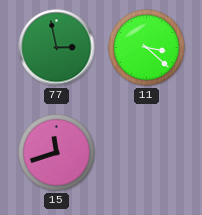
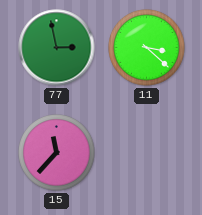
15: 11:42 -> 11:37
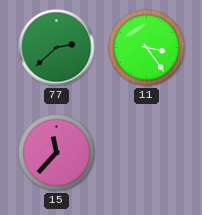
77: 2:58 -> 2:38
11: 3:22 -> 3:24
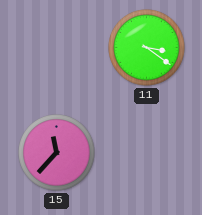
77: 2:38 -> none
11: 3:24 -> 3:21
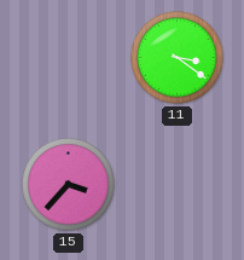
15: 11:37 -> 3:37
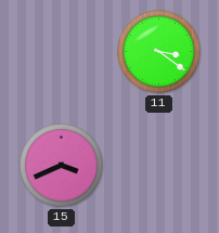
15: 3:37 -> 3:41
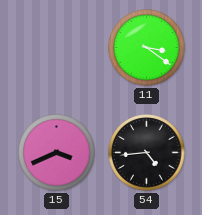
54: none -> 4:44
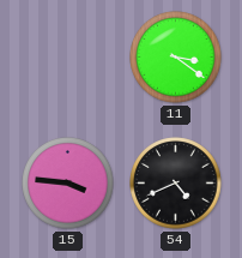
15: 3:41 -> 3:46
54: 4:44 -> 4:41
